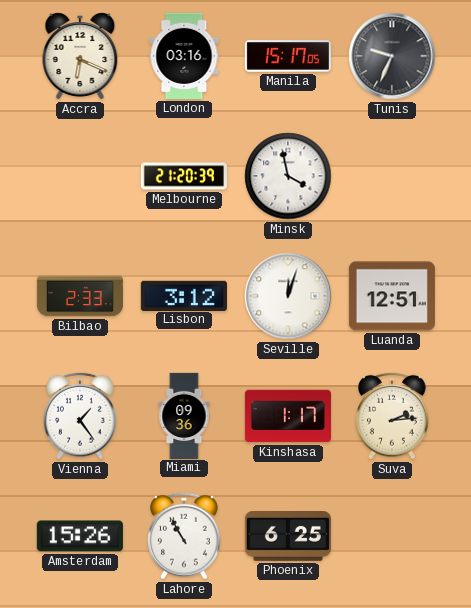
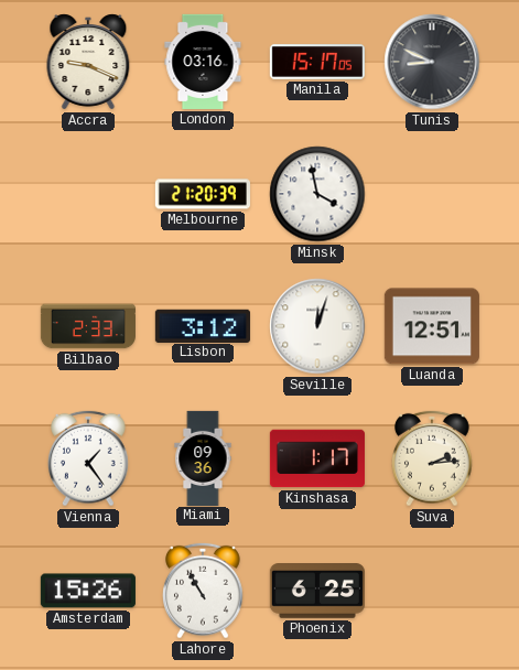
Accra: 6:19 -> 9:19
Tunis: 9:34 -> 8:49
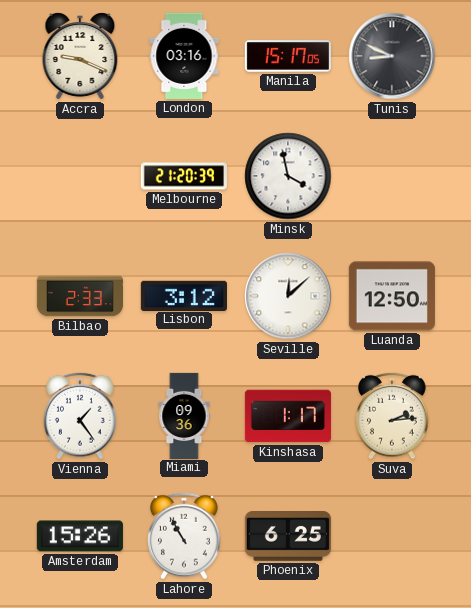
Seville: 12:03 -> 12:08
Luanda: 12:51 -> 12:50
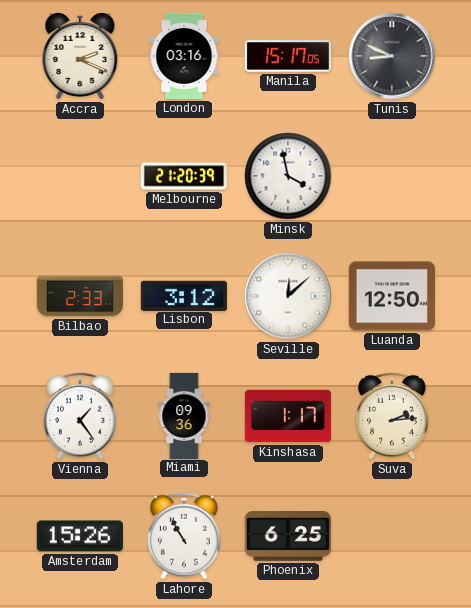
Accra: 9:19 -> 2:19
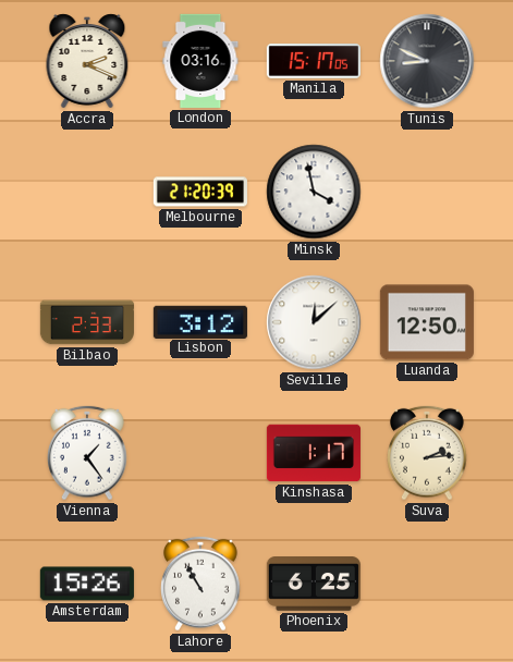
Miami: 09:36 -> none
